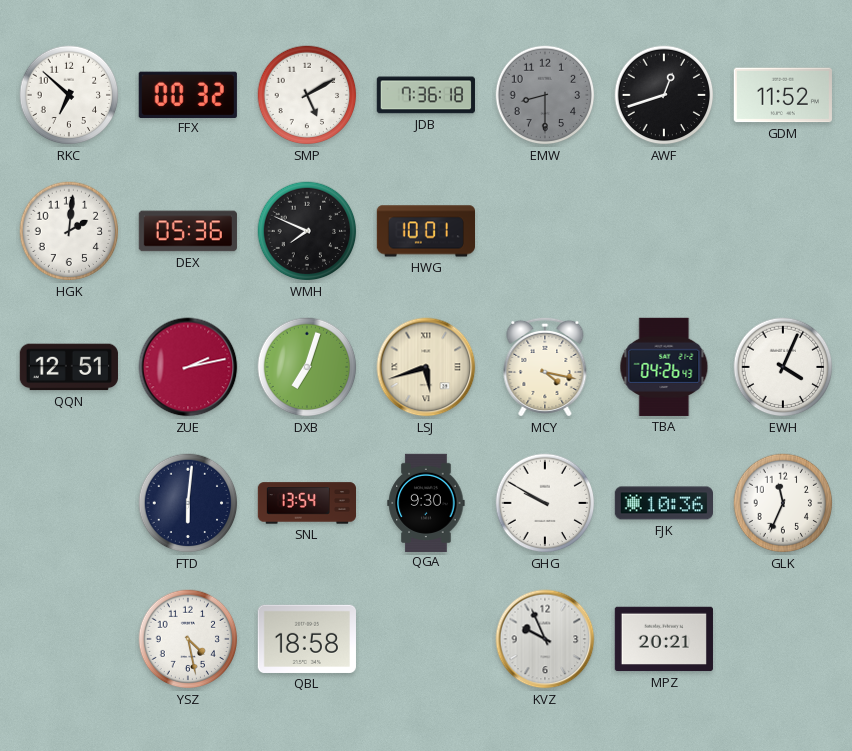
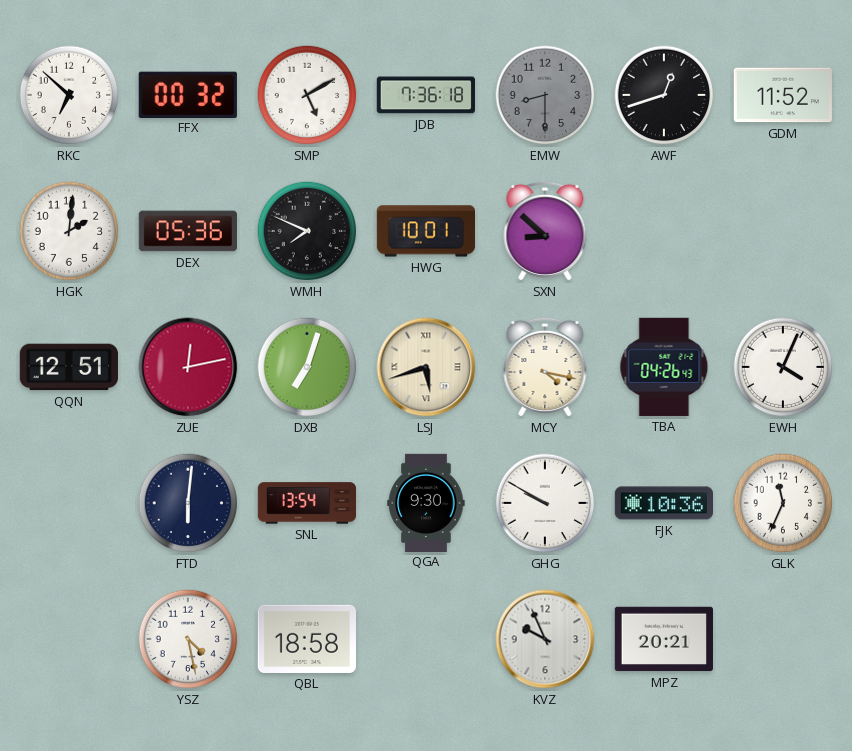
SXN: none -> 8:52
ZUE: 2:13 -> 12:13
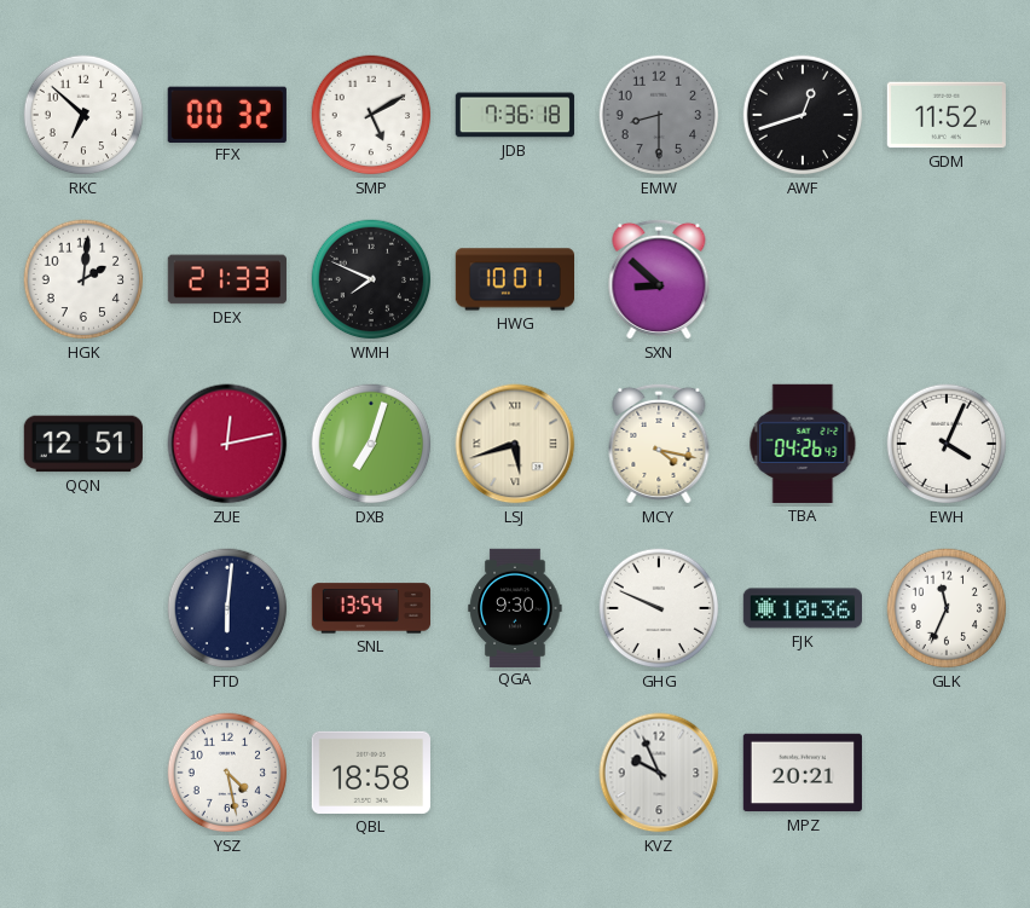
DEX: 05:36 -> 21:33
GHG: 9:50 -> 9:49
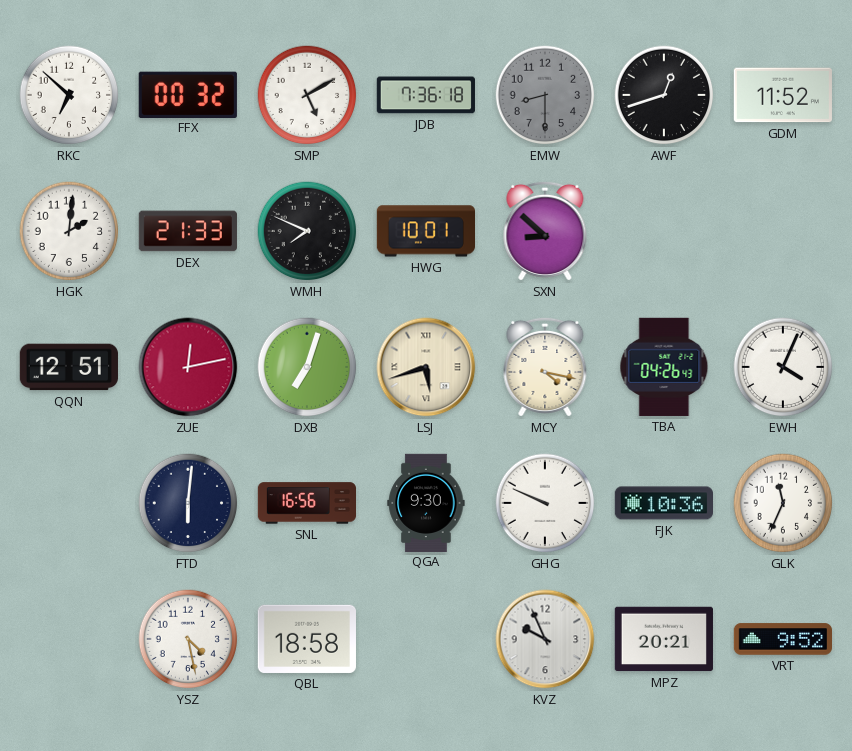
SNL: 13:54 -> 16:56
VRT: none -> 9:52
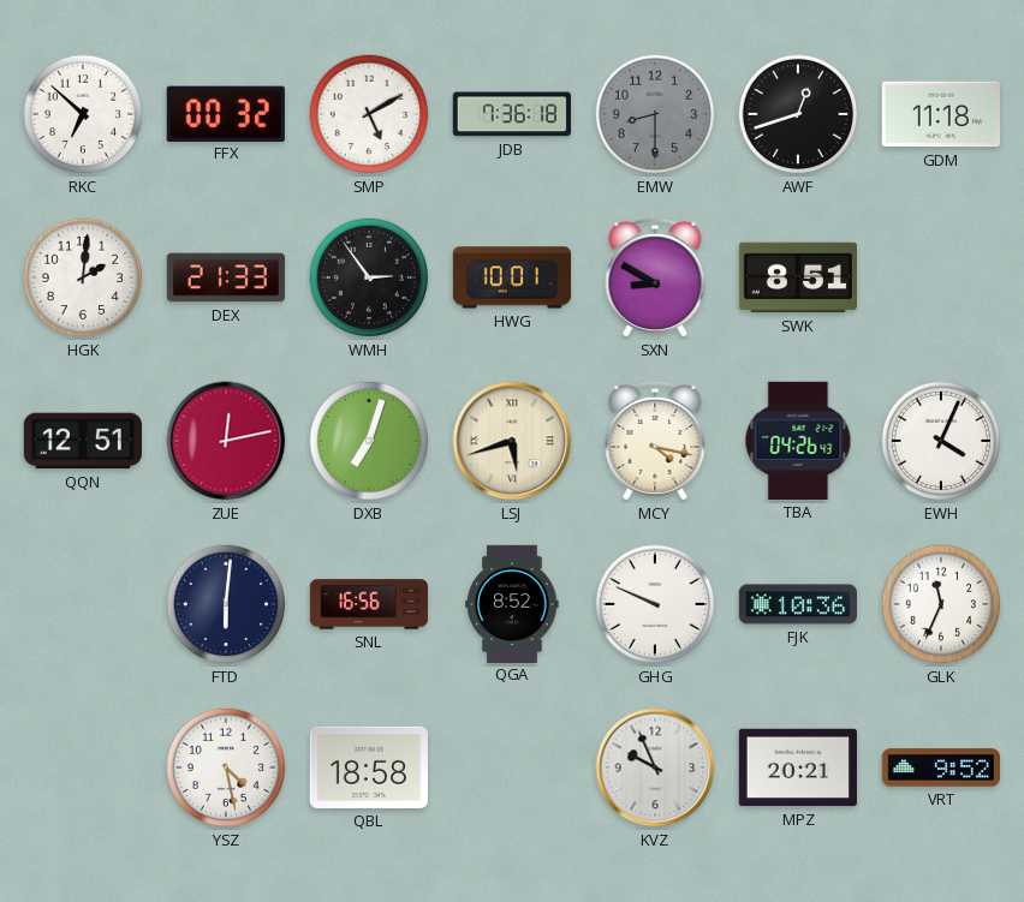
GDM: 11:52 -> 11:18
WMH: 7:49 -> 2:54
SXN: 8:52 -> 8:50
SWK: none -> 8:51
QGA: 9:30 -> 8:52
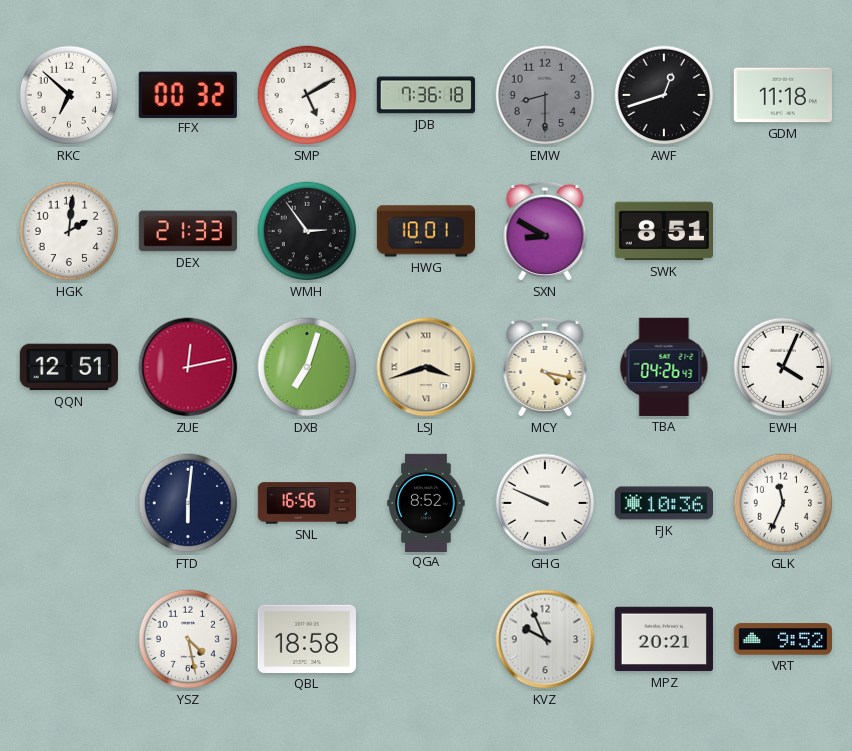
LSJ: 5:42 -> 3:42
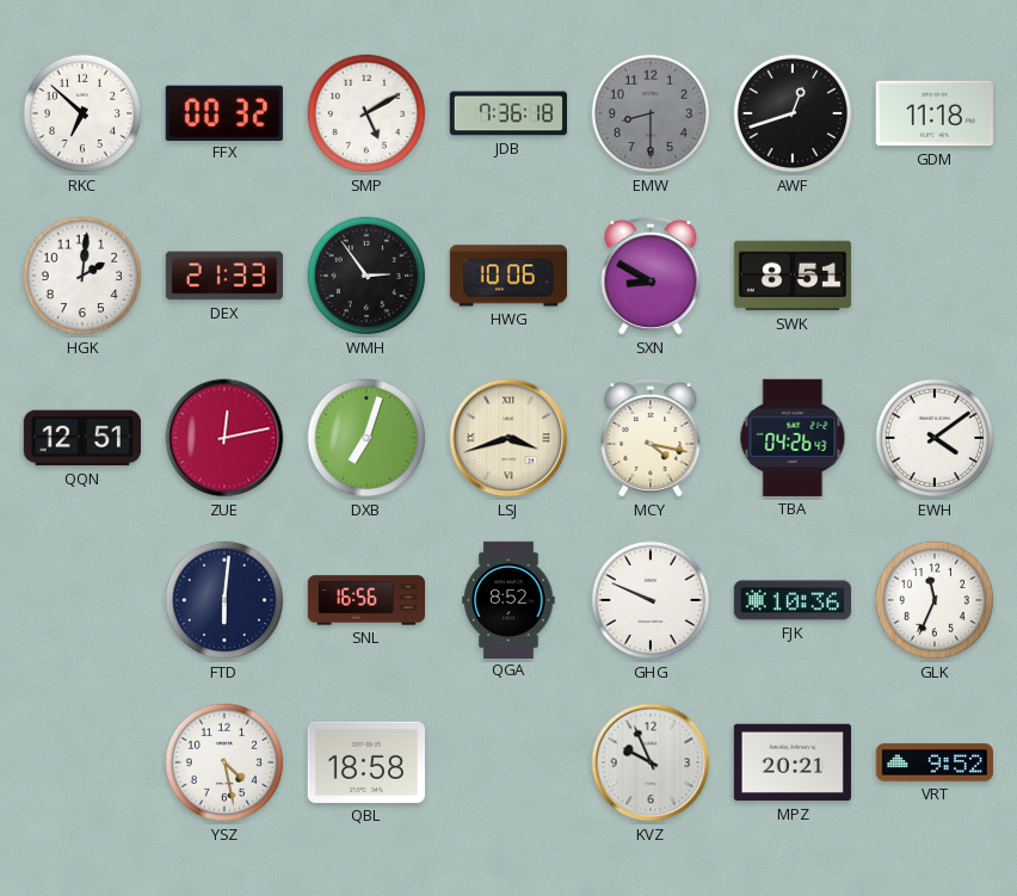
HWG: 10:01 -> 10:06
EWH: 4:04 -> 4:09
